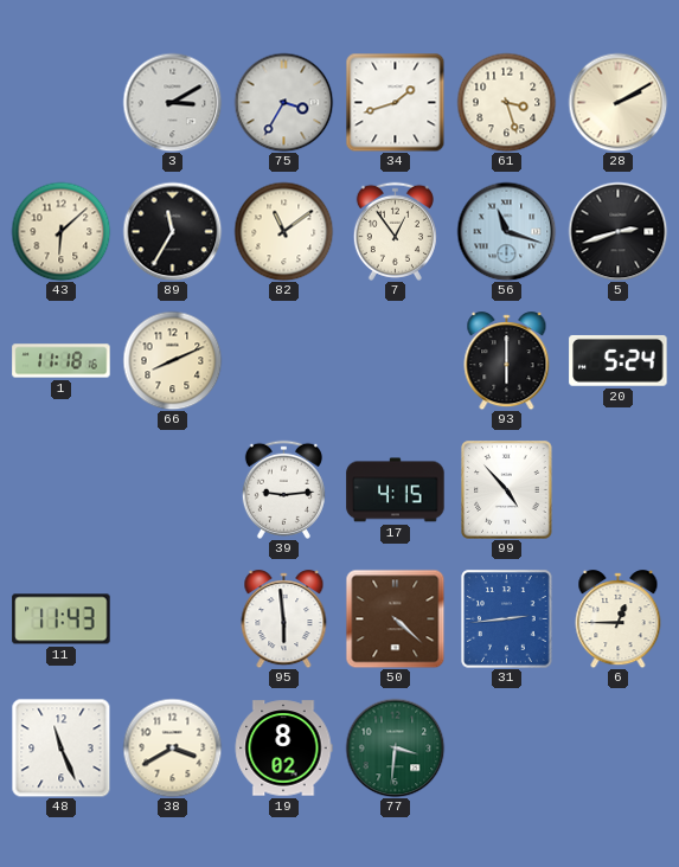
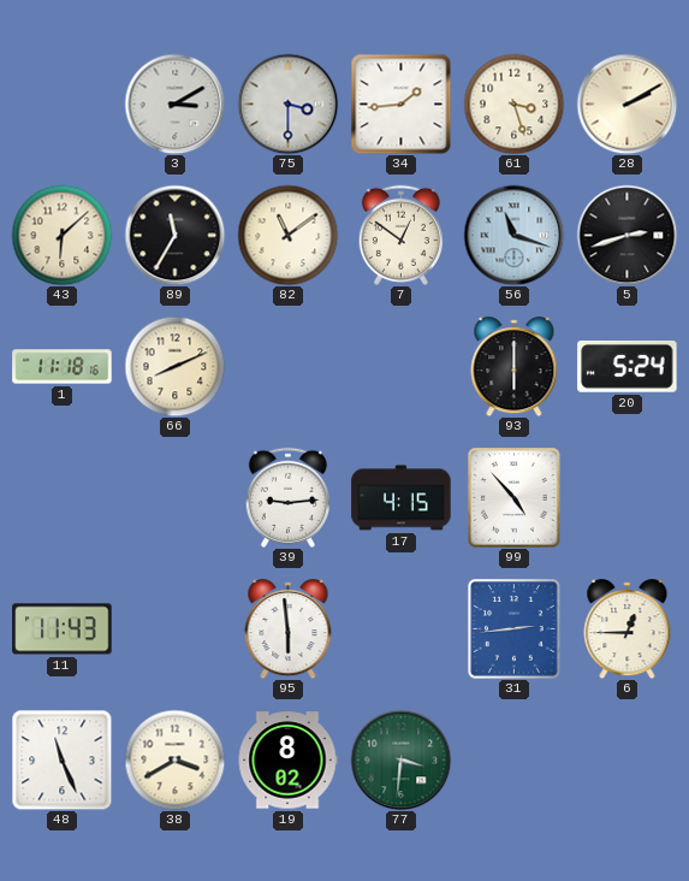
75: 3:35 -> 3:30
34: 1:42 -> 1:44
7: 12:54 -> 12:51
50: 4:22 -> none
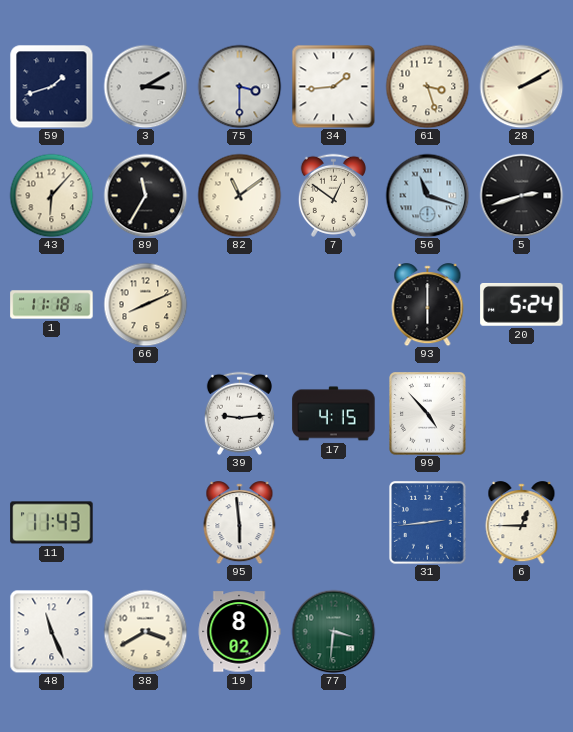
59: none -> 1:42
43: 6:08 -> 6:07
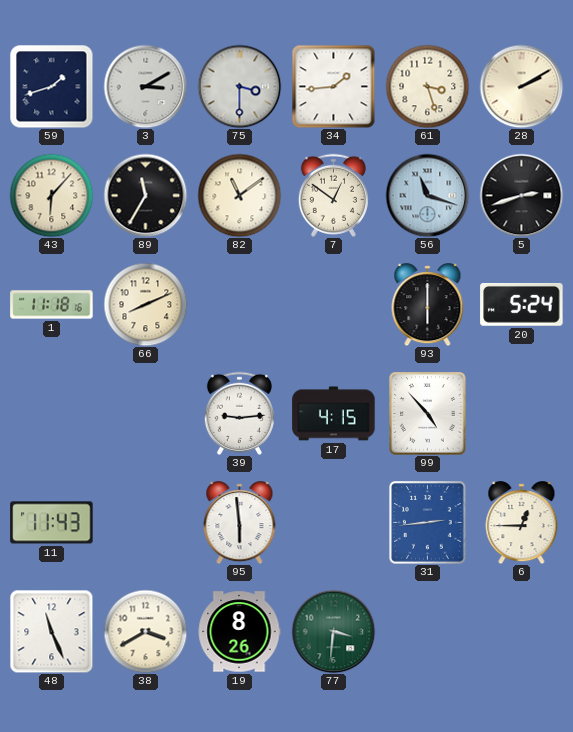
19: 8:02 -> 8:26
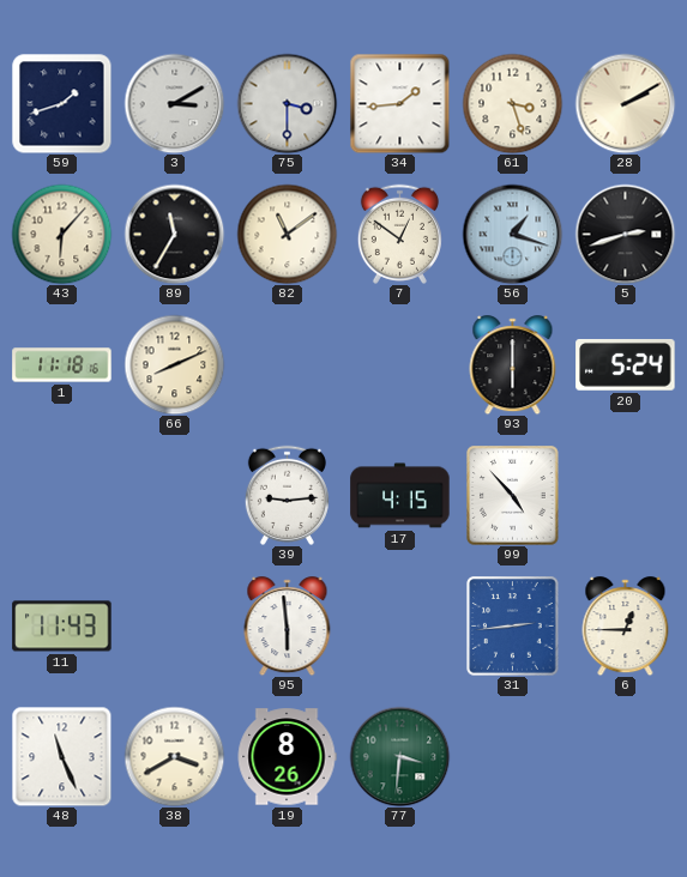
56: 11:18 -> 1:18
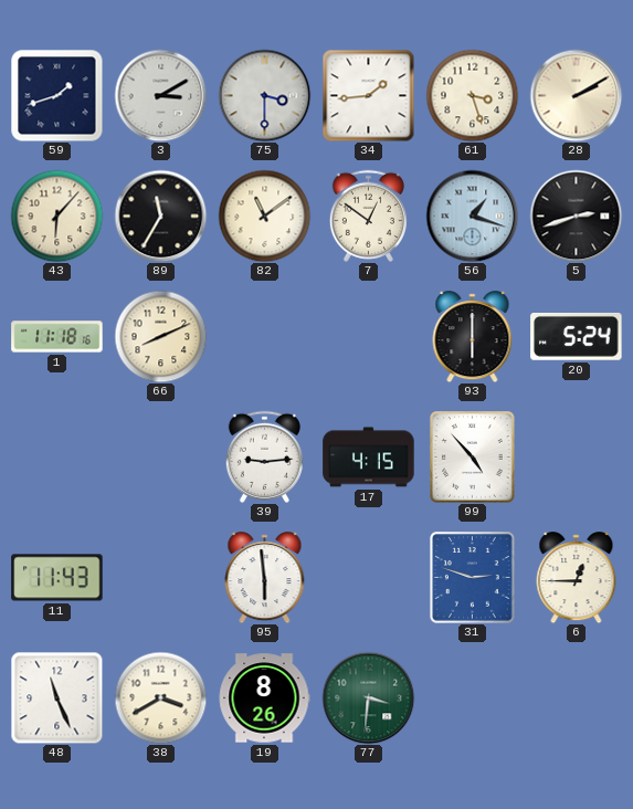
31: 2:44 -> 2:48
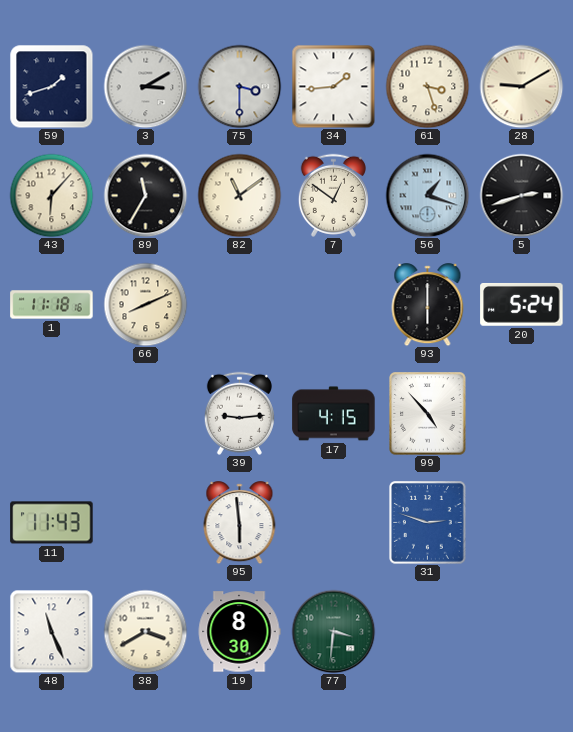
28: 2:10 -> 9:10
6: 12:45 -> none
19: 8:26 -> 8:30
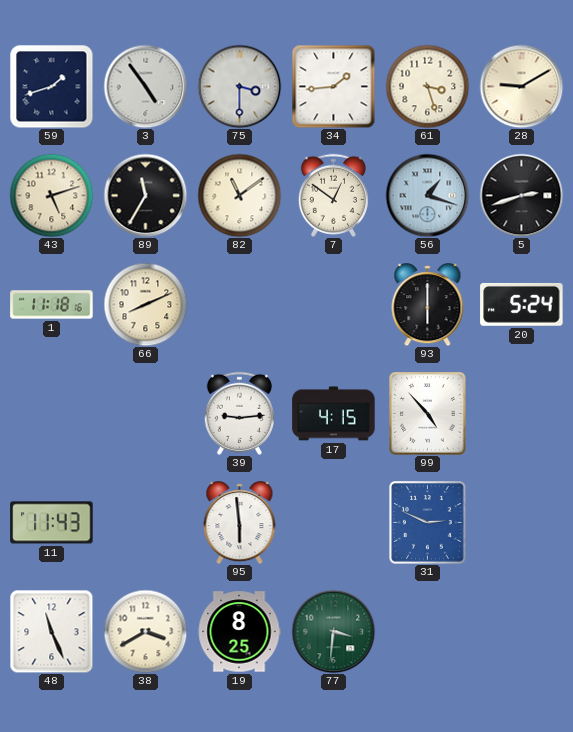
3: 3:10 -> 4:54
43: 6:07 -> 5:12
31: 2:48 -> 2:49
19: 8:30 -> 8:25
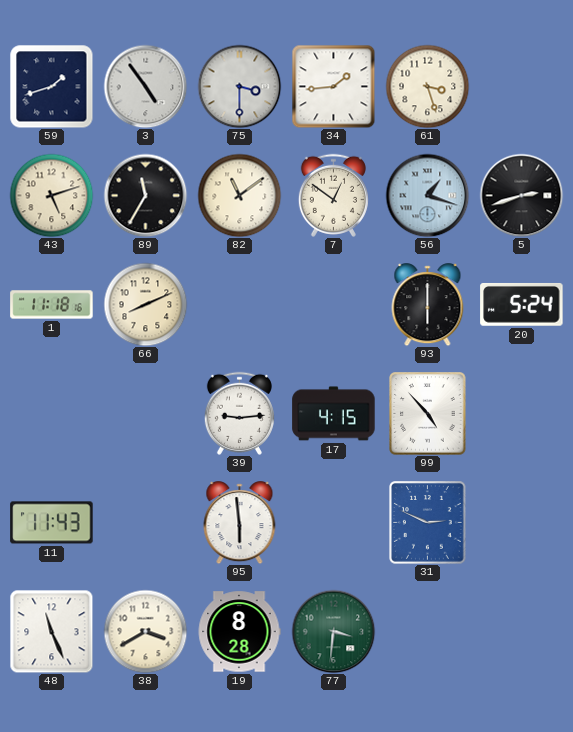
28: 9:10 -> none
19: 8:25 -> 8:28
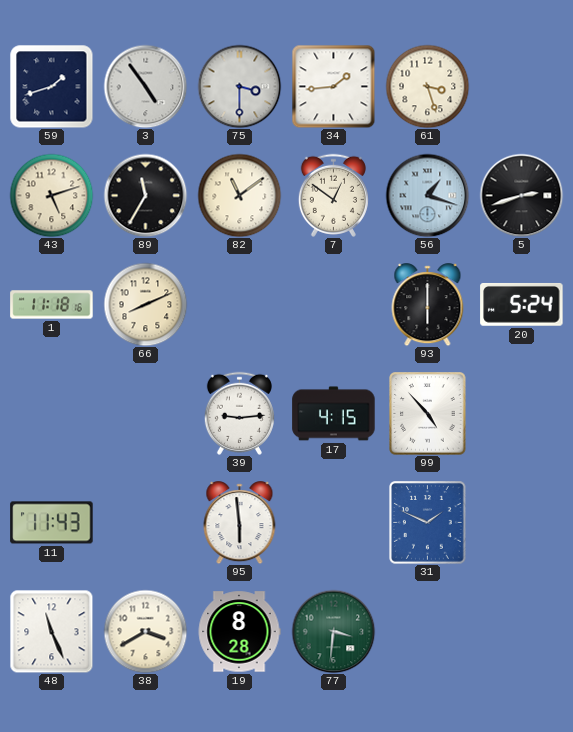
31: 2:49 -> 1:49
